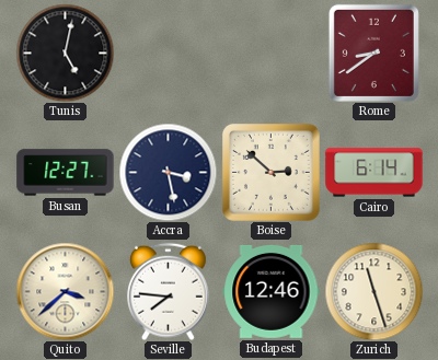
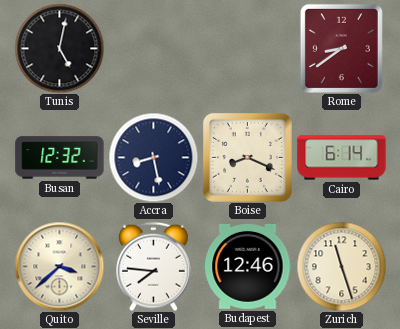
Busan: 12:27 -> 12:32
Accra: 3:28 -> 8:28
Boise: 2:52 -> 8:19
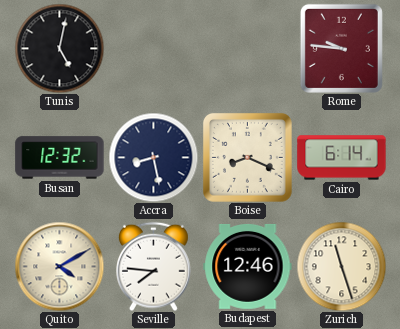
Rome: 8:39 -> 9:46
Quito: 3:38 -> 4:10
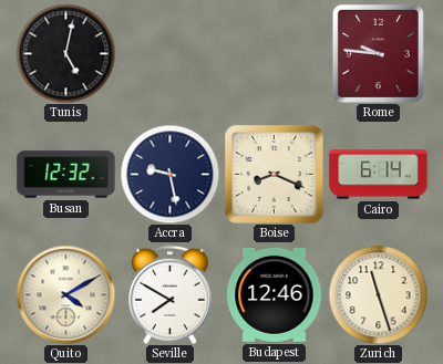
Accra: 8:28 -> 9:28
Seville: 7:46 -> 7:50
